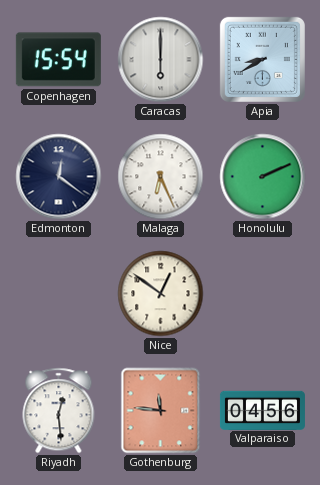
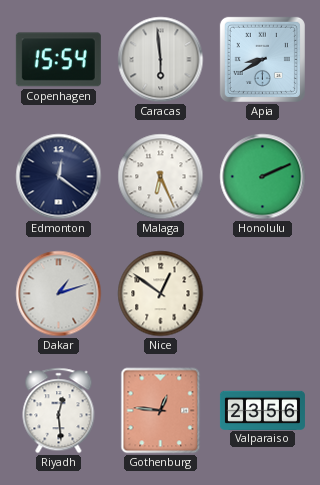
Caracas: 6:00 -> 5:59
Dakar: none -> 1:12
Gothenburg: 11:46 -> 12:46
Valparaiso: 04:56 -> 23:56
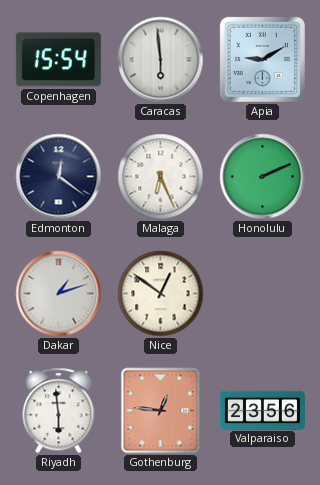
Apia: 8:40 -> 9:10
Riyadh: 12:29 -> 5:59
